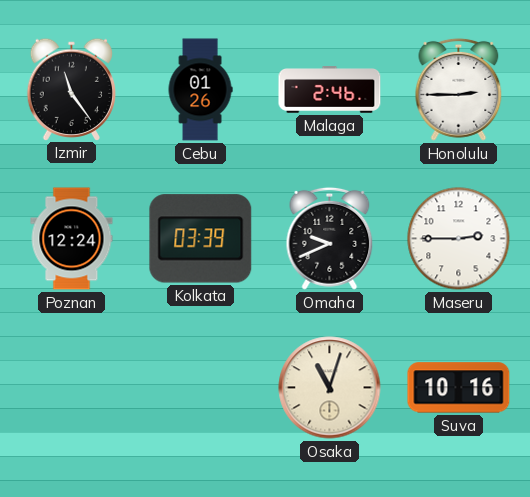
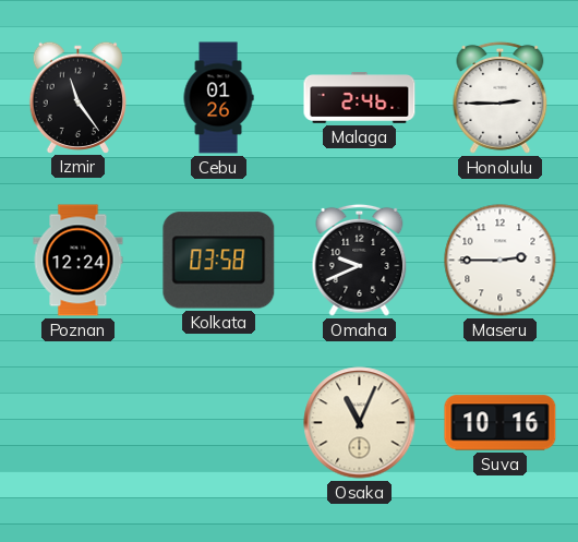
Kolkata: 03:39 -> 03:58
Osaka: 11:03 -> 11:04
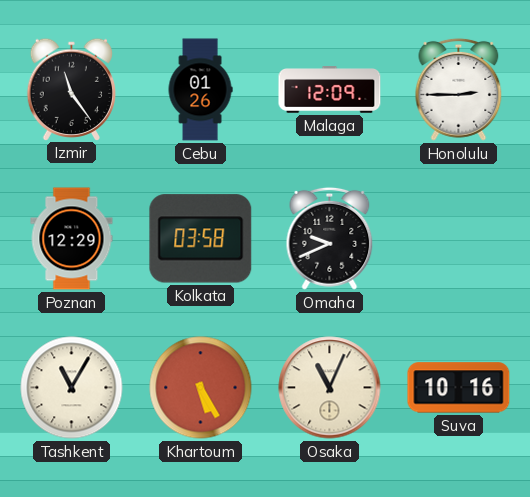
Malaga: 2:46 -> 12:09
Poznan: 12:24 -> 12:29
Maseru: 2:45 -> none
Tashkent: none -> 11:05
Khartoum: none -> 5:25
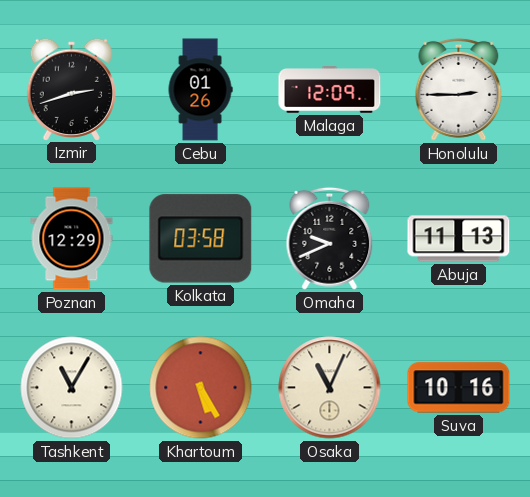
Izmir: 11:24 -> 2:42
Abuja: none -> 11:13
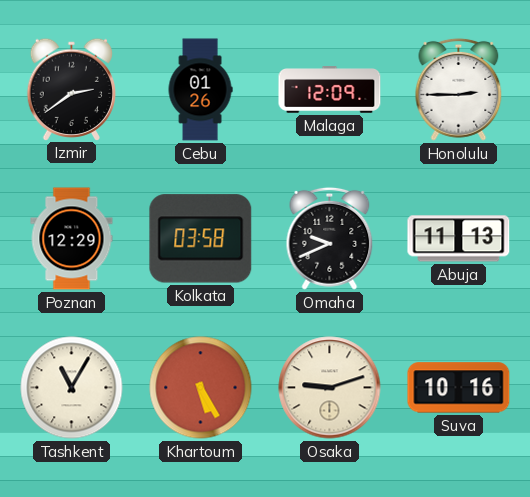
Izmir: 2:42 -> 2:39
Osaka: 11:04 -> 9:12
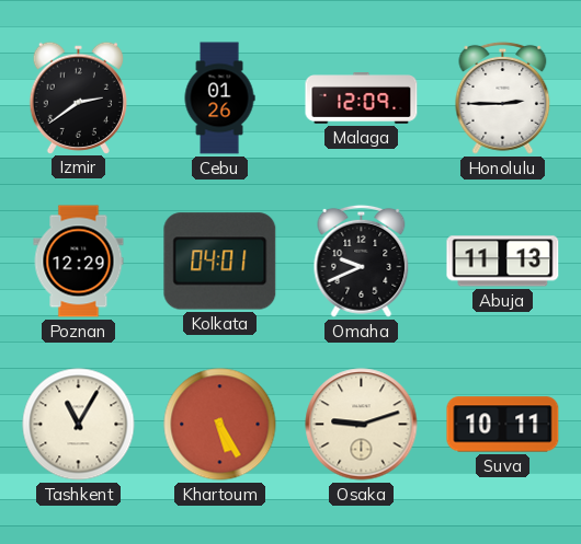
Kolkata: 03:58 -> 04:01
Suva: 10:16 -> 10:11
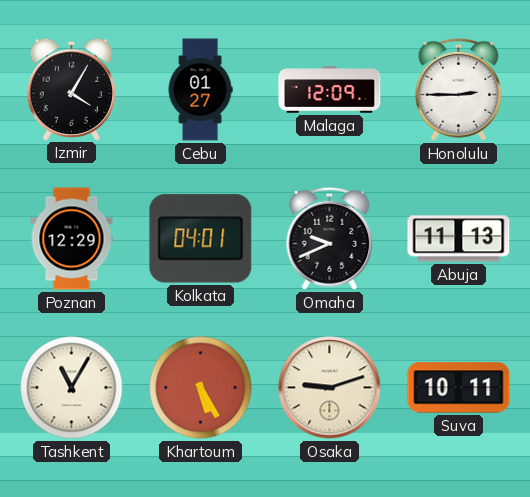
Izmir: 2:39 -> 4:05
Cebu: 01:26 -> 01:27
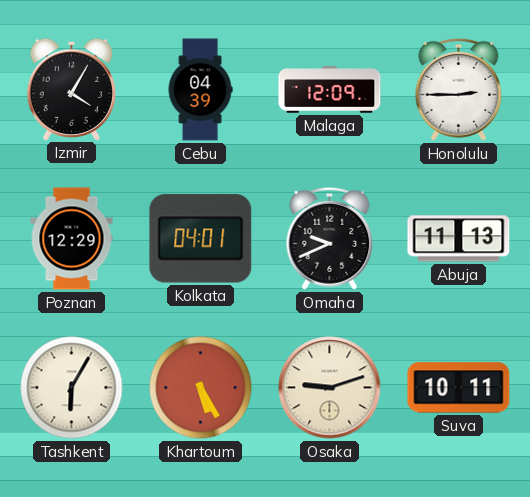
Cebu: 01:27 -> 04:39
Tashkent: 11:05 -> 6:05
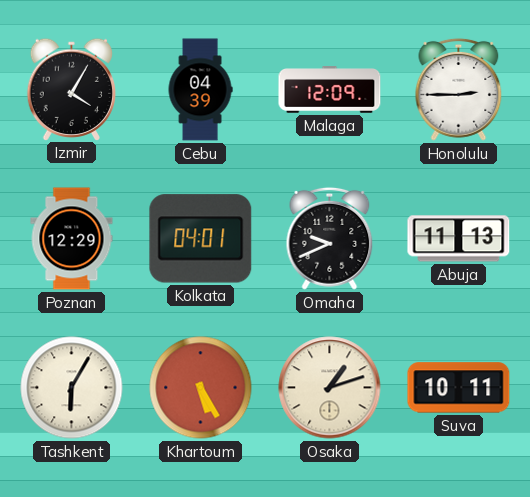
Osaka: 9:12 -> 1:12
